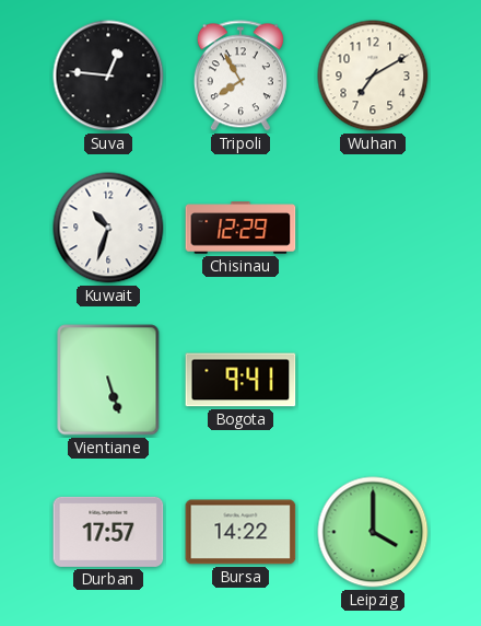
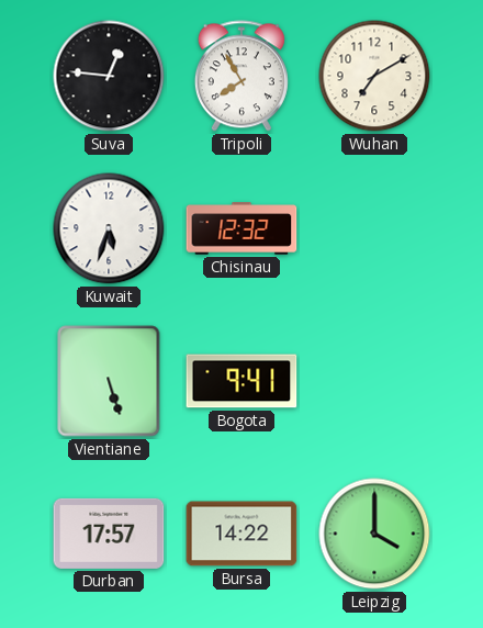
Kuwait: 10:33 -> 5:33
Chisinau: 12:29 -> 12:32
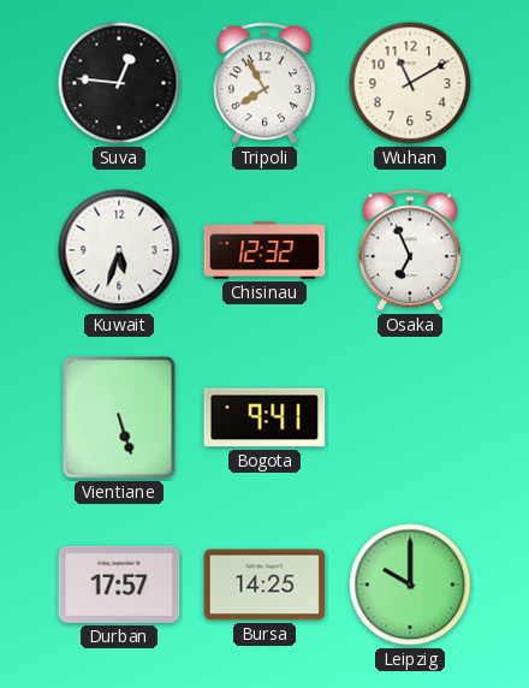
Wuhan: 7:10 -> 11:10
Osaka: none -> 6:56
Bursa: 14:22 -> 14:25
Leipzig: 4:00 -> 10:00
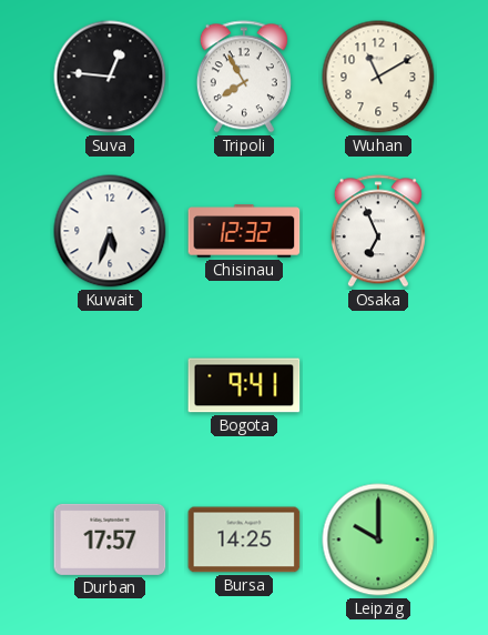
Vientiane: 5:27 -> none
